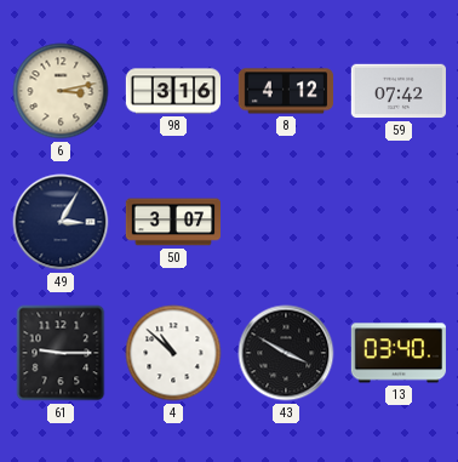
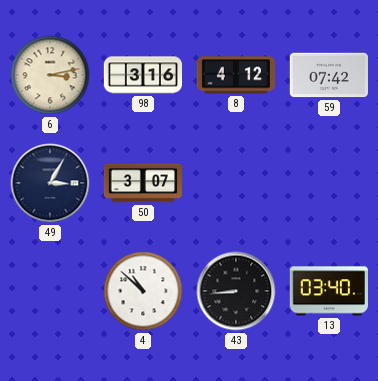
61: 9:15 -> none
43: 3:50 -> 8:44
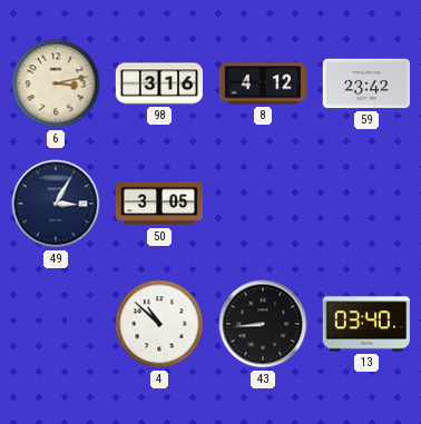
59: 07:42 -> 23:42
50: 3:07 -> 3:05
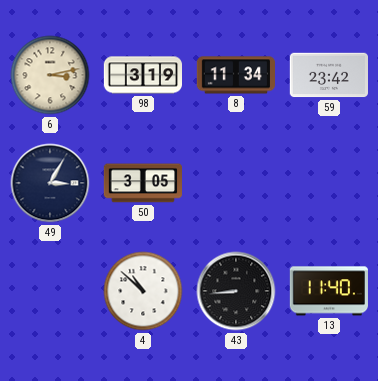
98: 3:16 -> 3:19
8: 4:12 -> 11:34
13: 03:40 -> 11:40
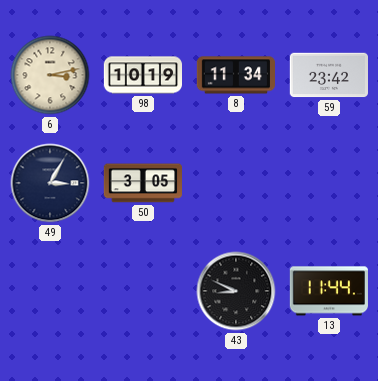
98: 3:19 -> 10:19
4: 10:52 -> none
43: 8:44 -> 8:49
13: 11:40 -> 11:44
